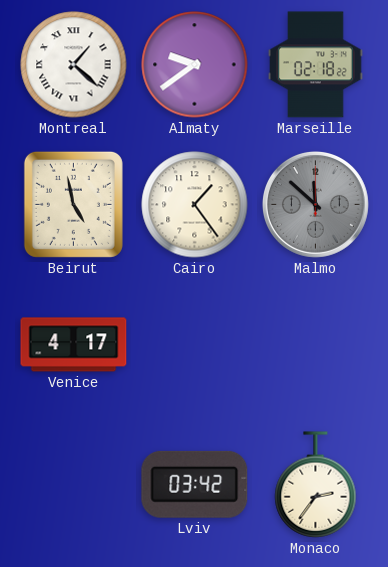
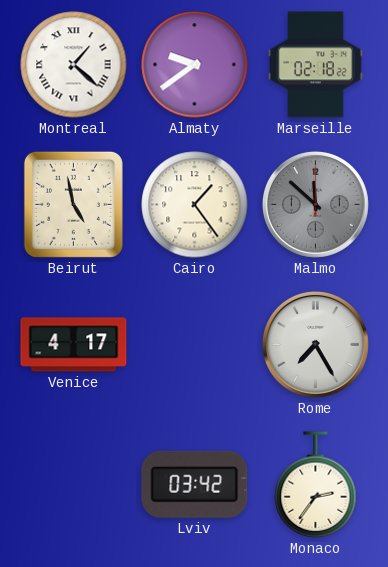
Rome: none -> 7:25
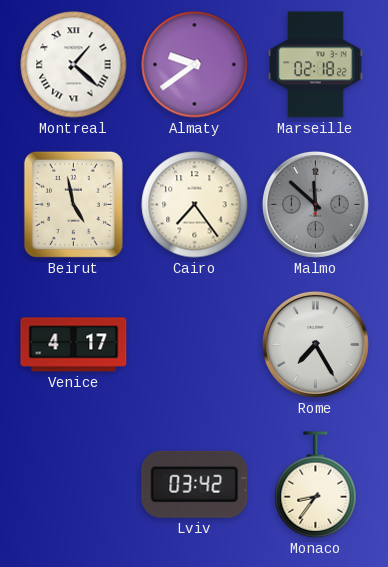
Cairo: 1:24 -> 7:24
Monaco: 2:36 -> 8:36
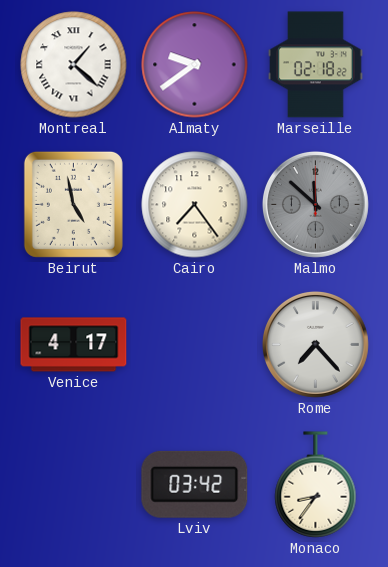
Rome: 7:25 -> 7:23
